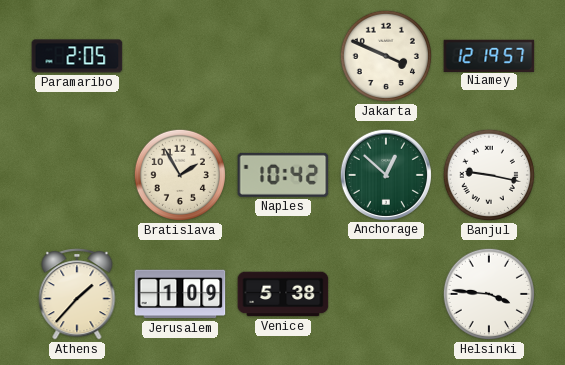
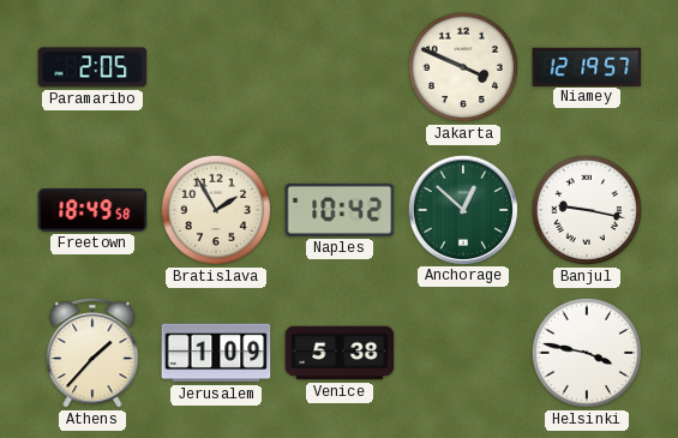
Freetown: none -> 18:49
Helsinki: 3:46 -> 3:47
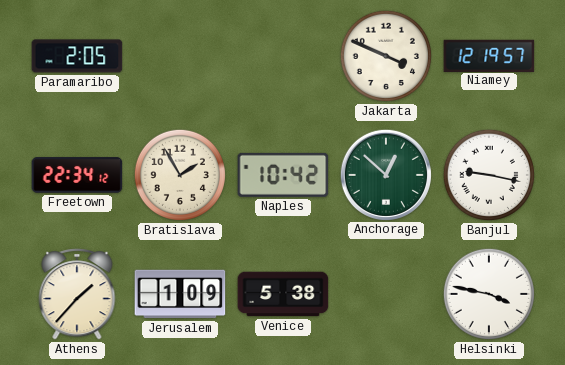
Freetown: 18:49 -> 22:34
